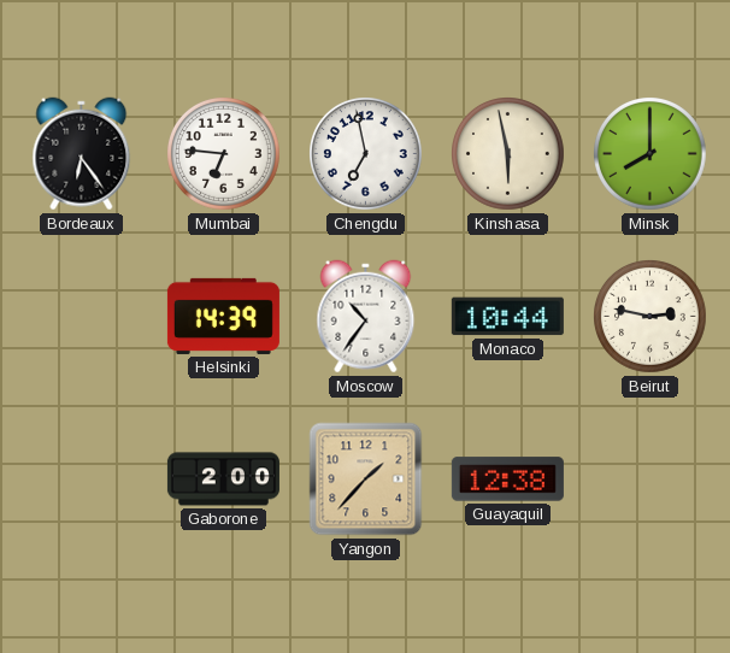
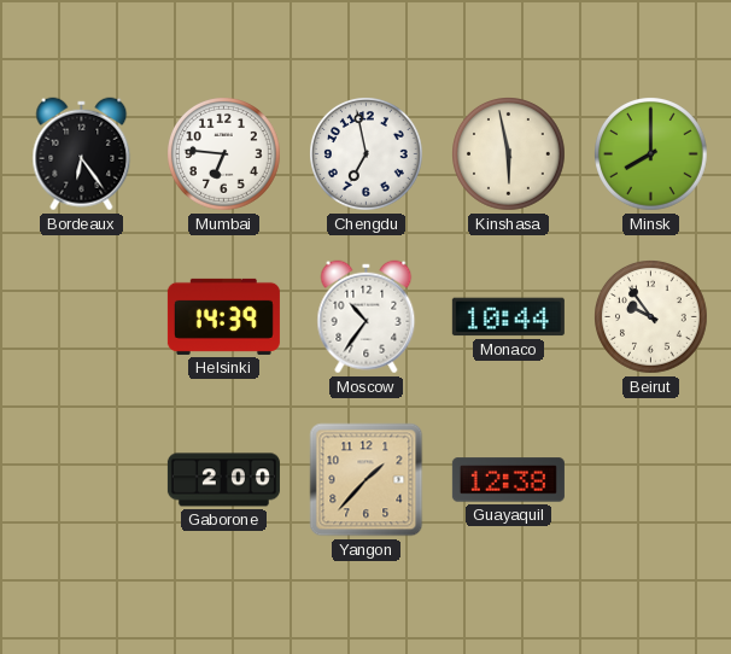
Beirut: 2:47 -> 9:54
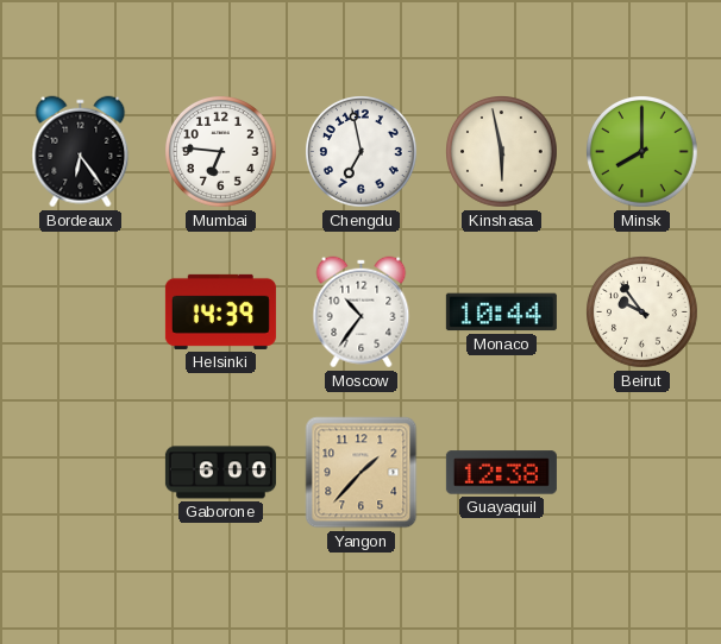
Gaborone: 2:00 -> 6:00
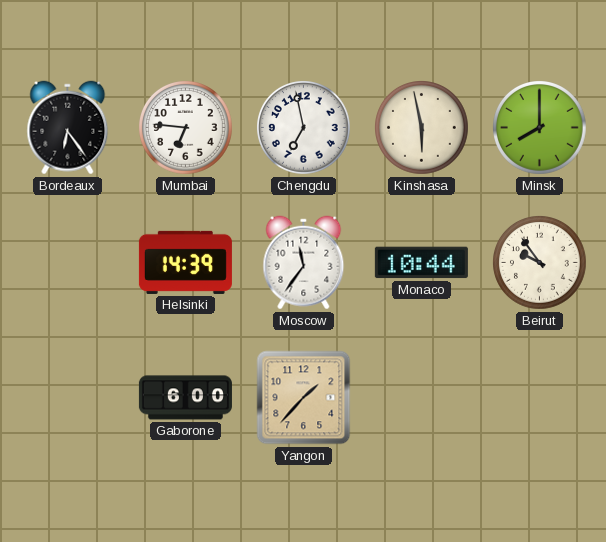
Moscow: 10:36 -> 11:36
Guayaquil: 12:38 -> none
